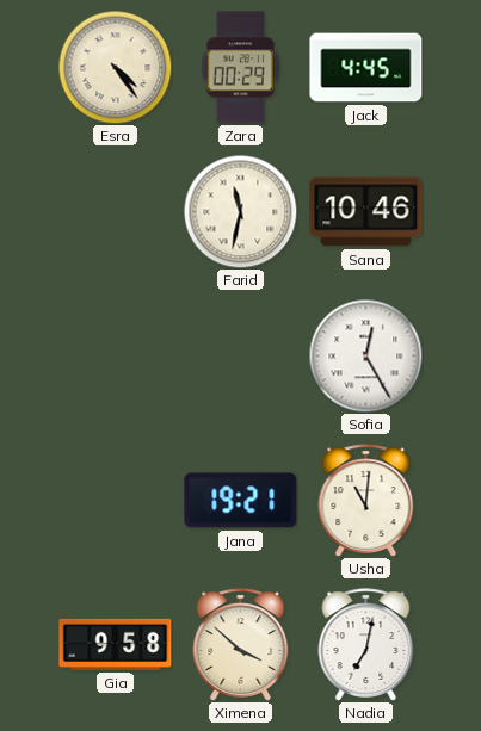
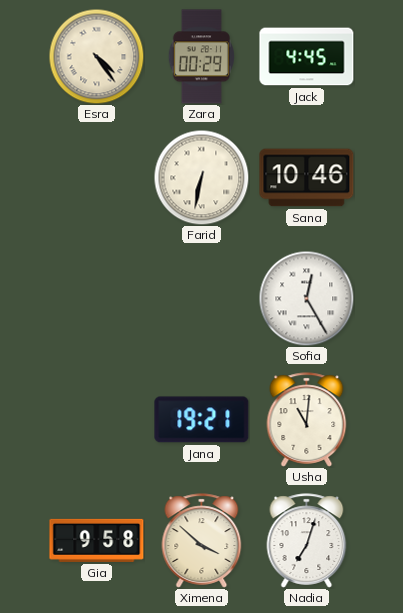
Farid: 11:32 -> 6:32
Nadia: 7:02 -> 7:03
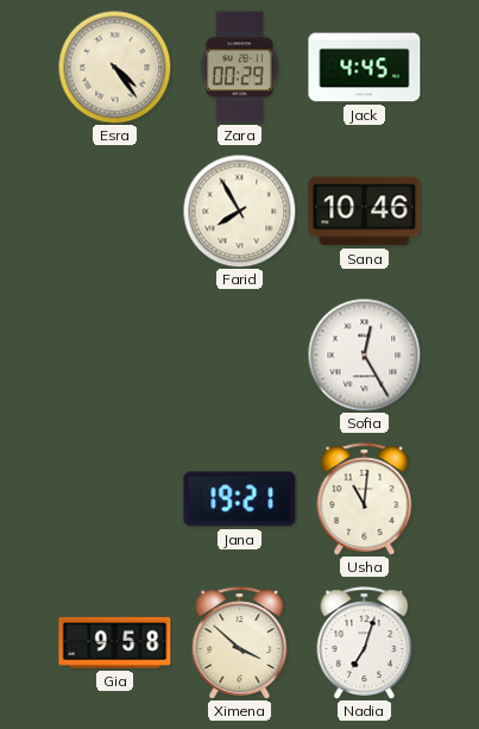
Farid: 6:32 -> 7:55
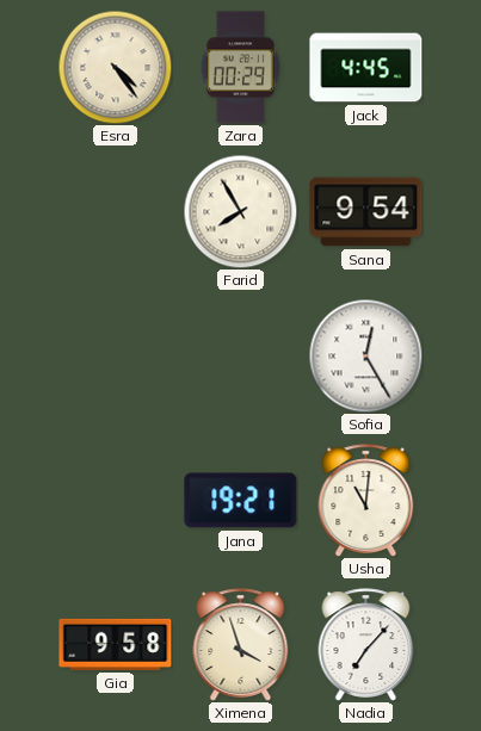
Sana: 10:46 -> 9:54
Ximena: 3:52 -> 3:57
Nadia: 7:03 -> 7:07
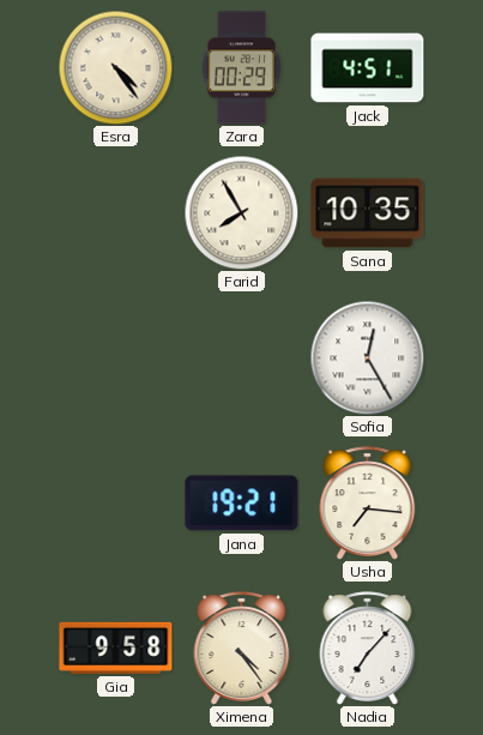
Jack: 4:45 -> 4:51
Sana: 9:54 -> 10:35
Usha: 11:01 -> 7:16
Ximena: 3:57 -> 4:24
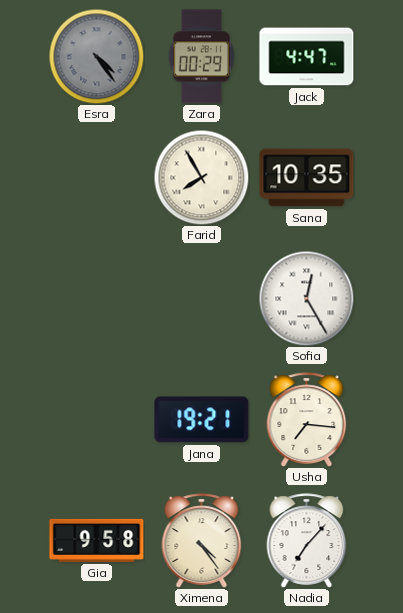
Esra dial: cream -> grey
Jack: 4:51 -> 4:47
